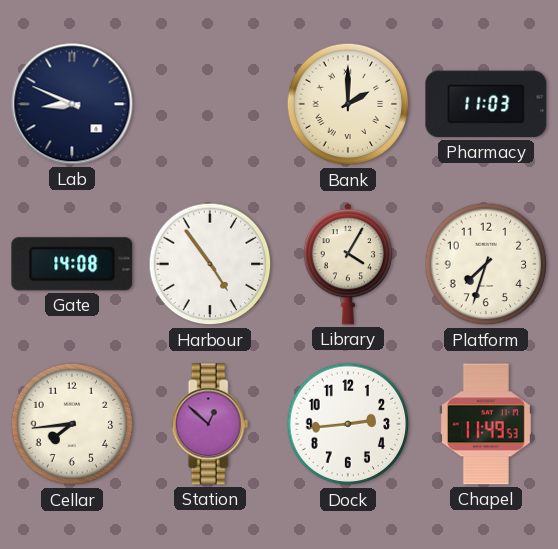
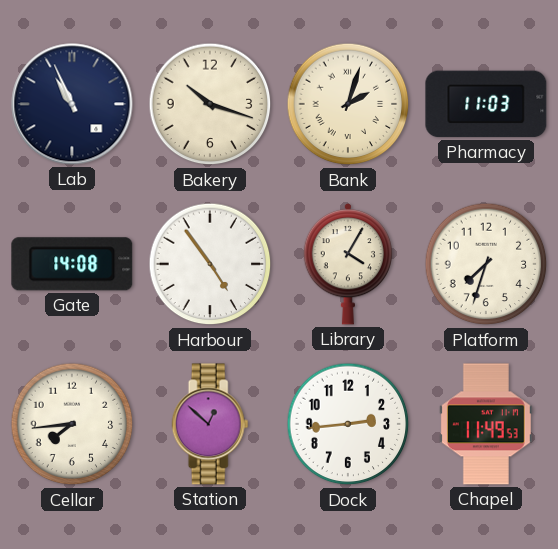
Lab: 8:49 -> 10:56
Bakery: none -> 10:18
Bank: 2:00 -> 2:03
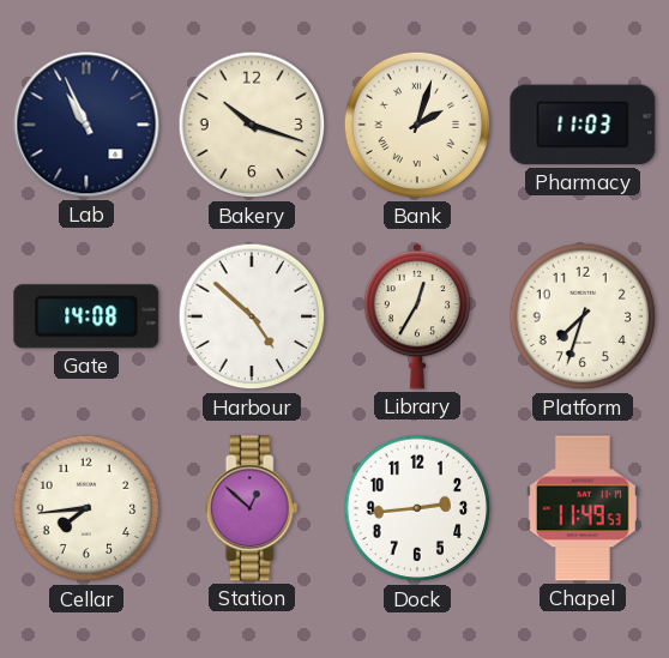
Harbour: 4:54 -> 4:52
Library: 4:05 -> 12:35
